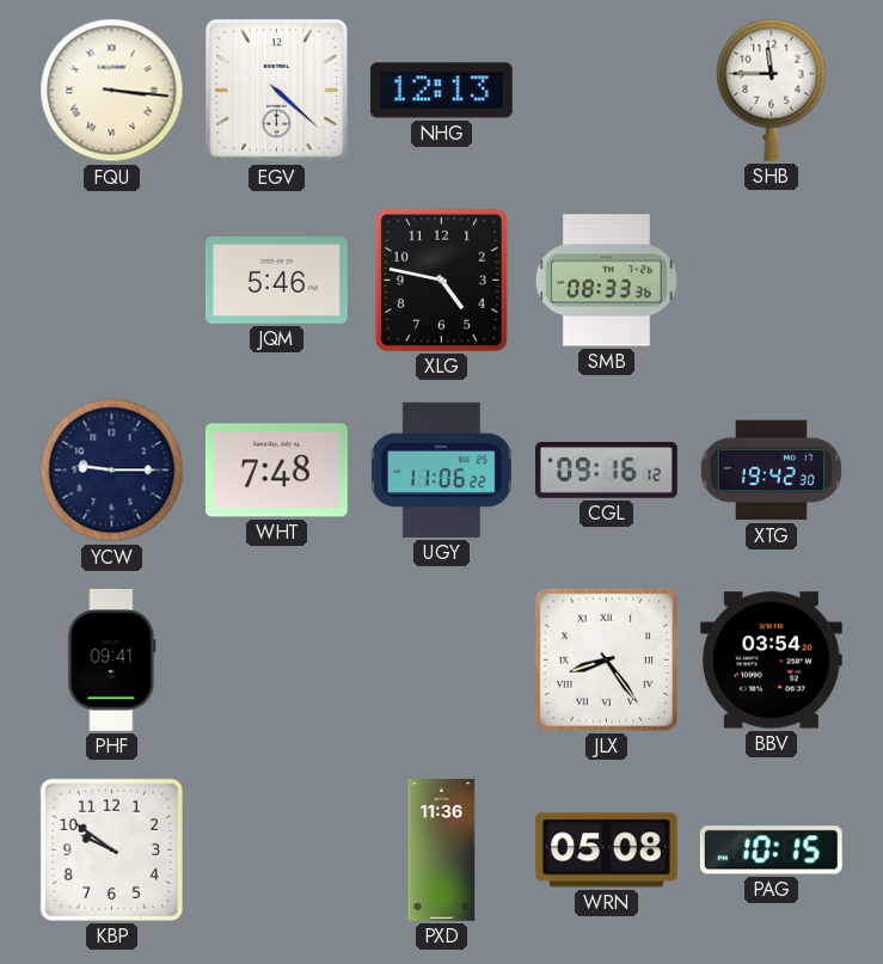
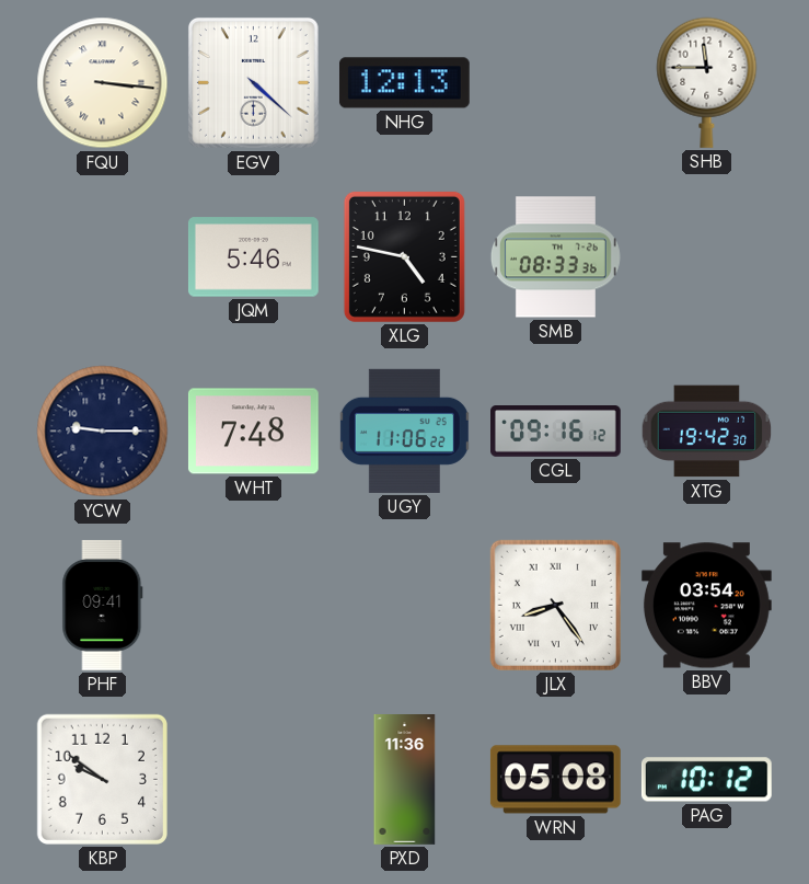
PAG: 10:15 -> 10:12
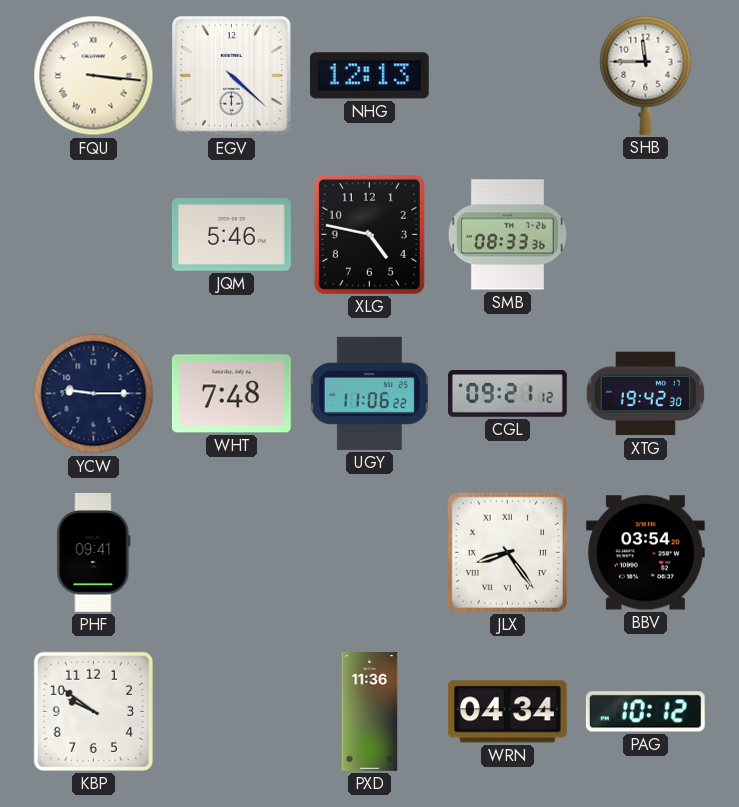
CGL: 09:16 -> 09:21
WRN: 05:08 -> 04:34
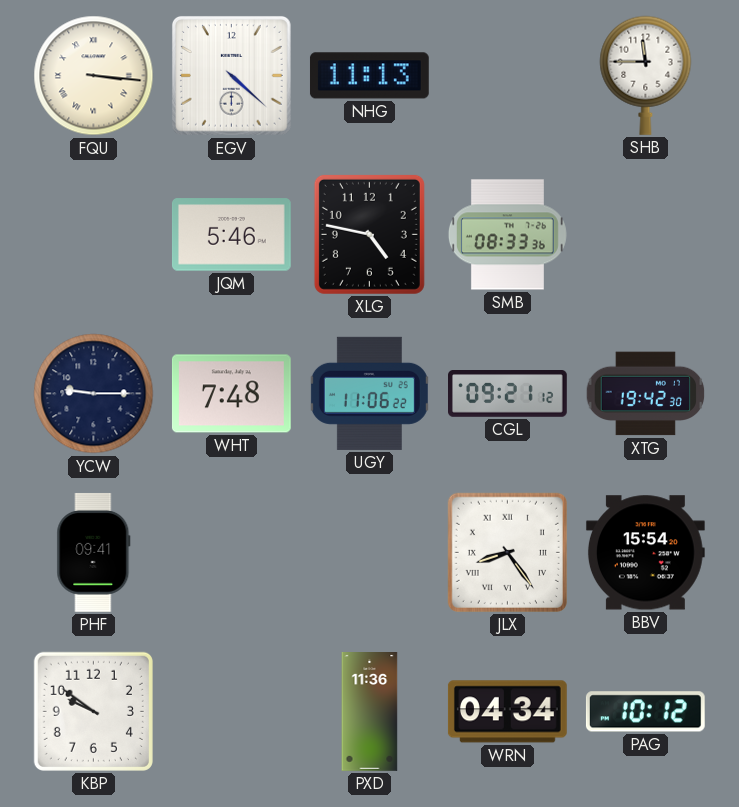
NHG: 12:13 -> 11:13
BBV: 03:54 -> 15:54
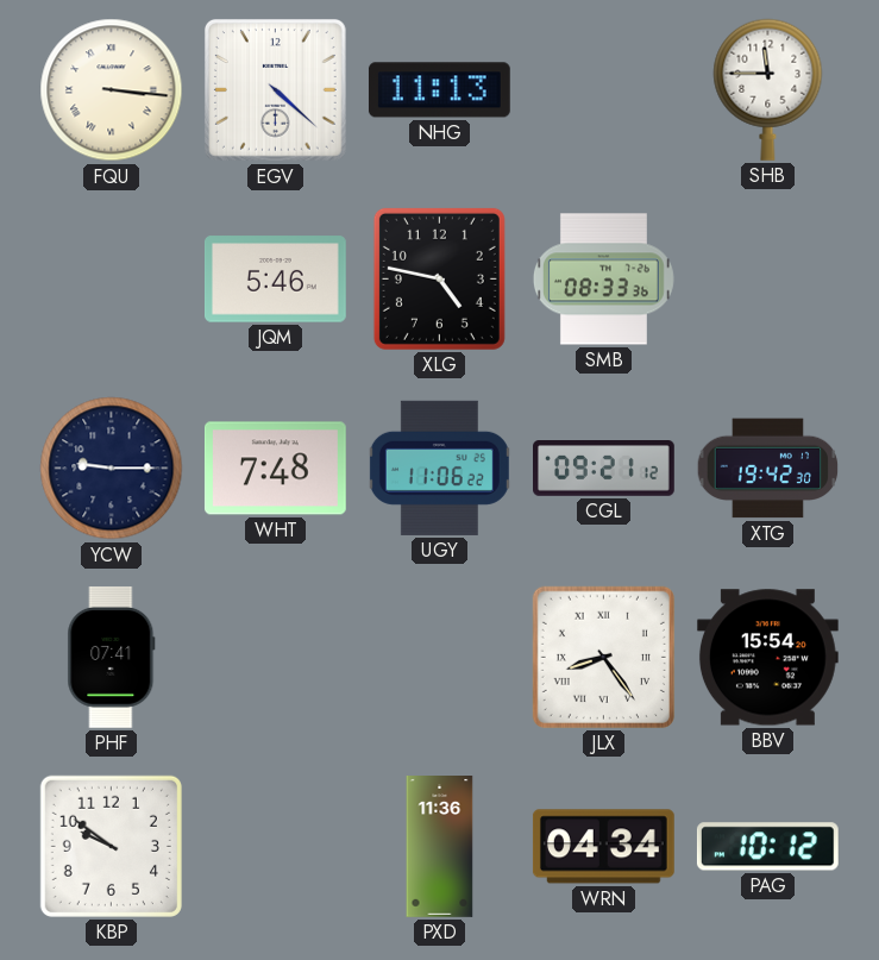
PHF: 09:41 -> 07:41
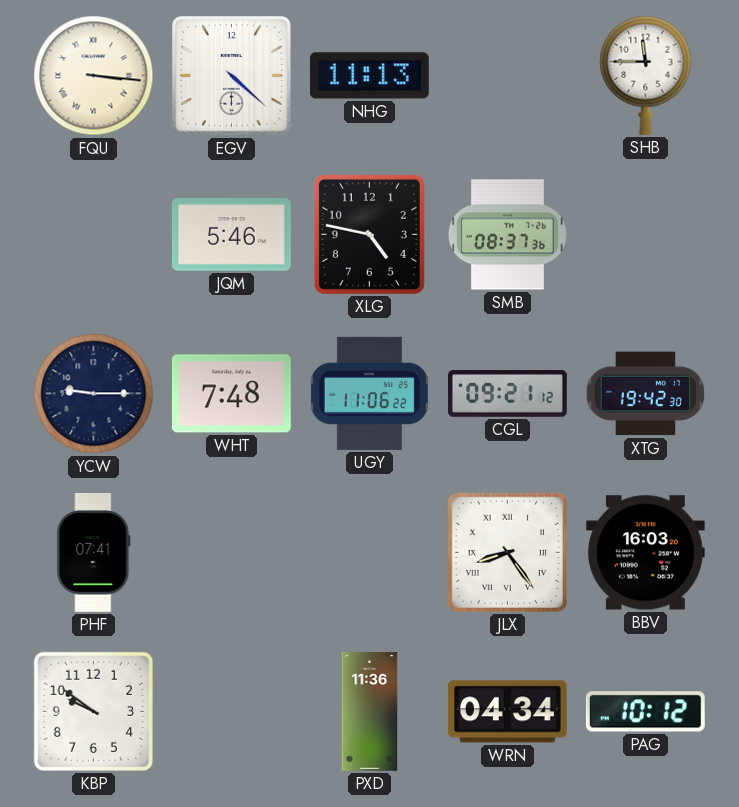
SMB: 08:33 -> 08:37
BBV: 15:54 -> 16:03
